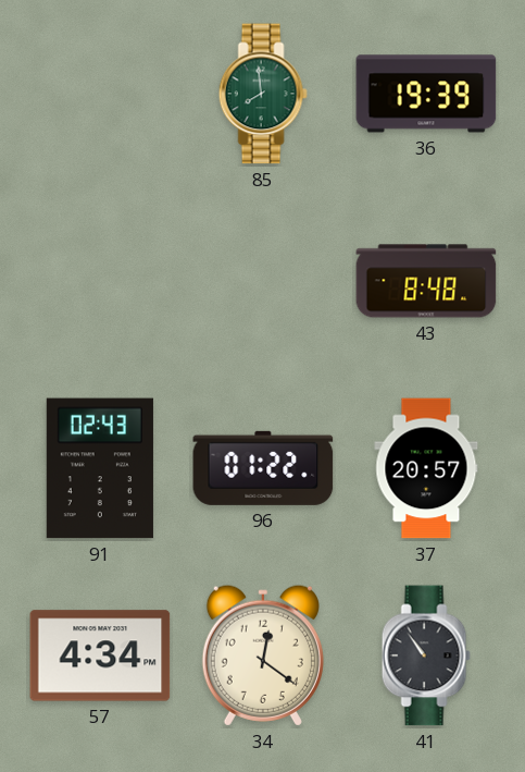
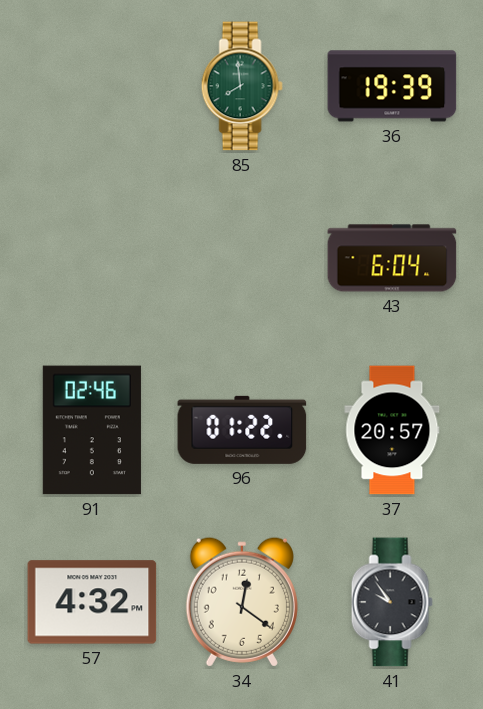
43: 8:48 -> 6:04
91: 02:43 -> 02:46
57: 4:34 -> 4:32
41: 10:54 -> 9:54
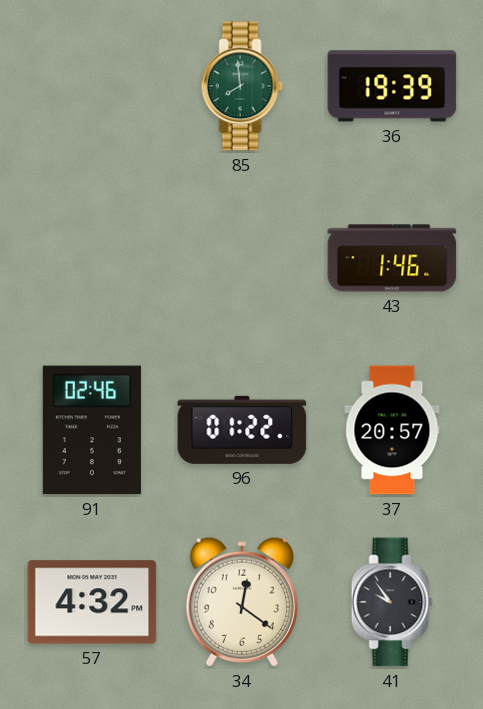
43: 6:04 -> 1:46
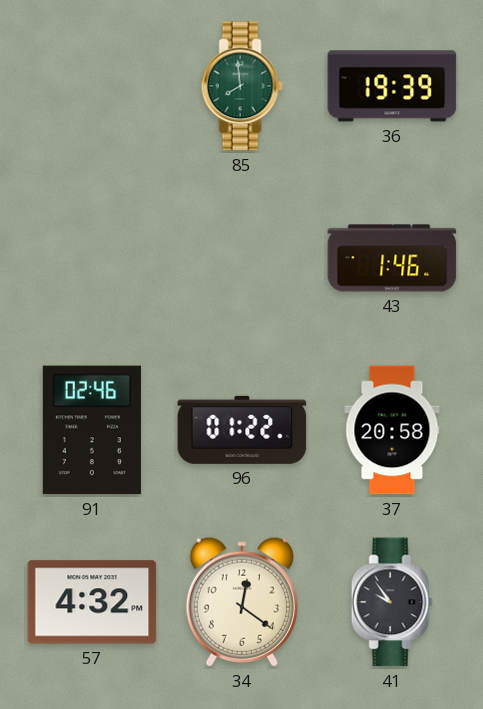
37: 20:57 -> 20:58
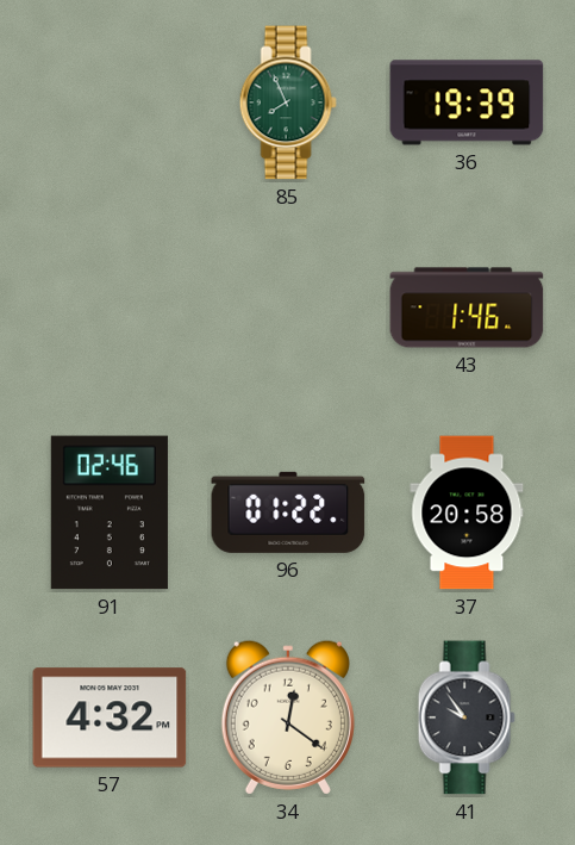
85: 7:59 -> 7:56
